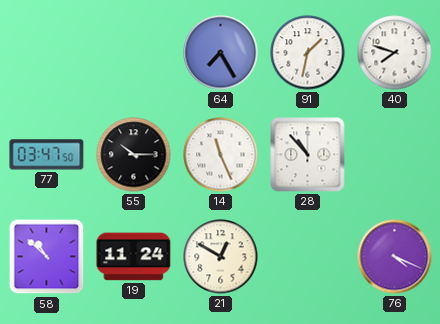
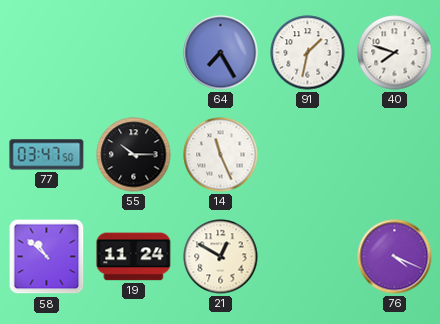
28: 10:53 -> none
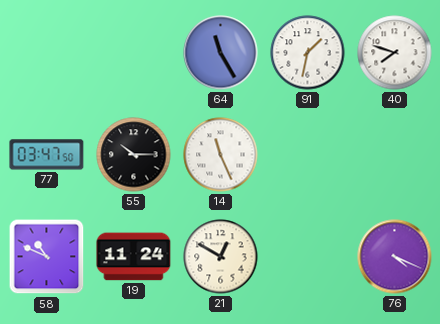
64: 7:25 -> 11:25
58: 10:52 -> 10:49
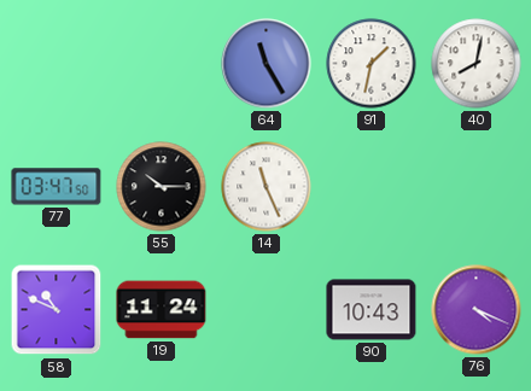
40: 7:48 -> 8:02
21: 12:50 -> none
90: none -> 10:43
